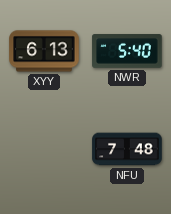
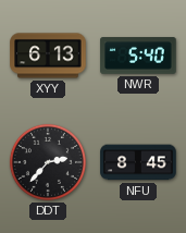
DDT: none -> 2:37
NFU: 7:48 -> 8:45
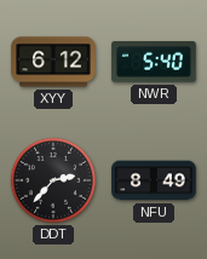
XYY: 6:13 -> 6:12
NFU: 8:45 -> 8:49
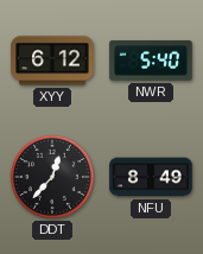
DDT: 2:37 -> 12:37
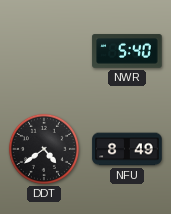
XYY: 6:12 -> none
DDT: 12:37 -> 4:39
